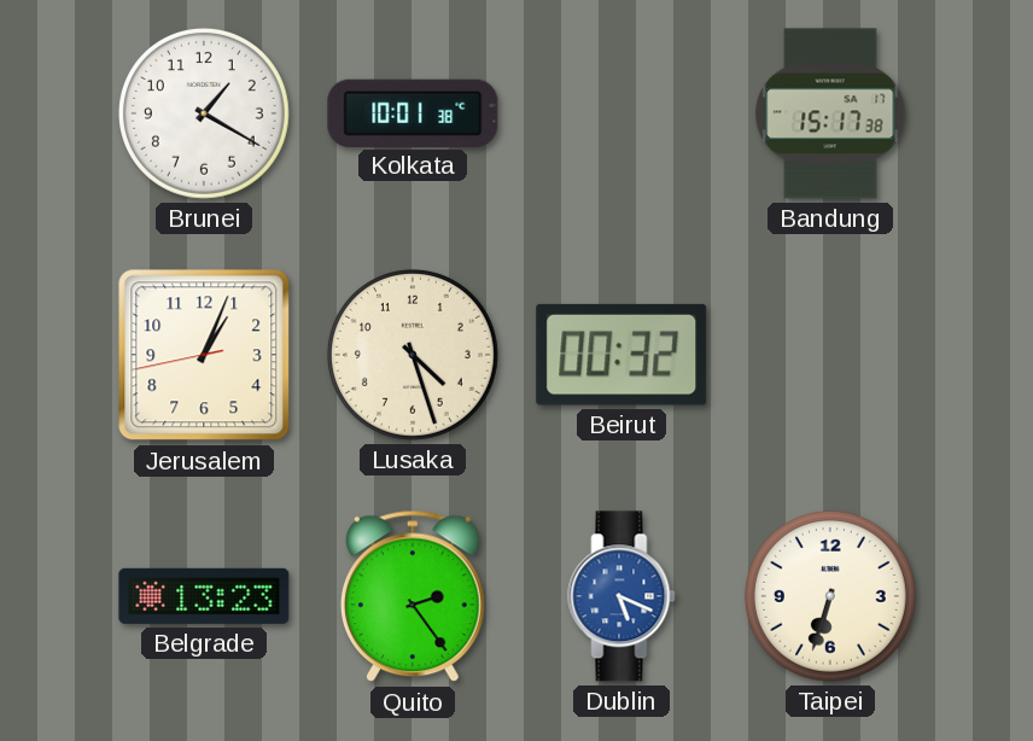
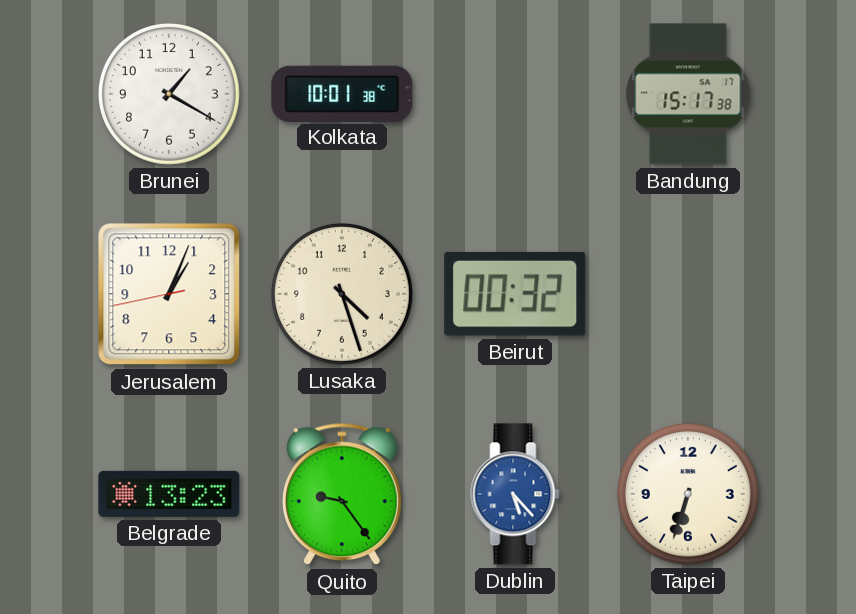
Quito: 2:24 -> 9:24
Dublin: 5:19 -> 5:23
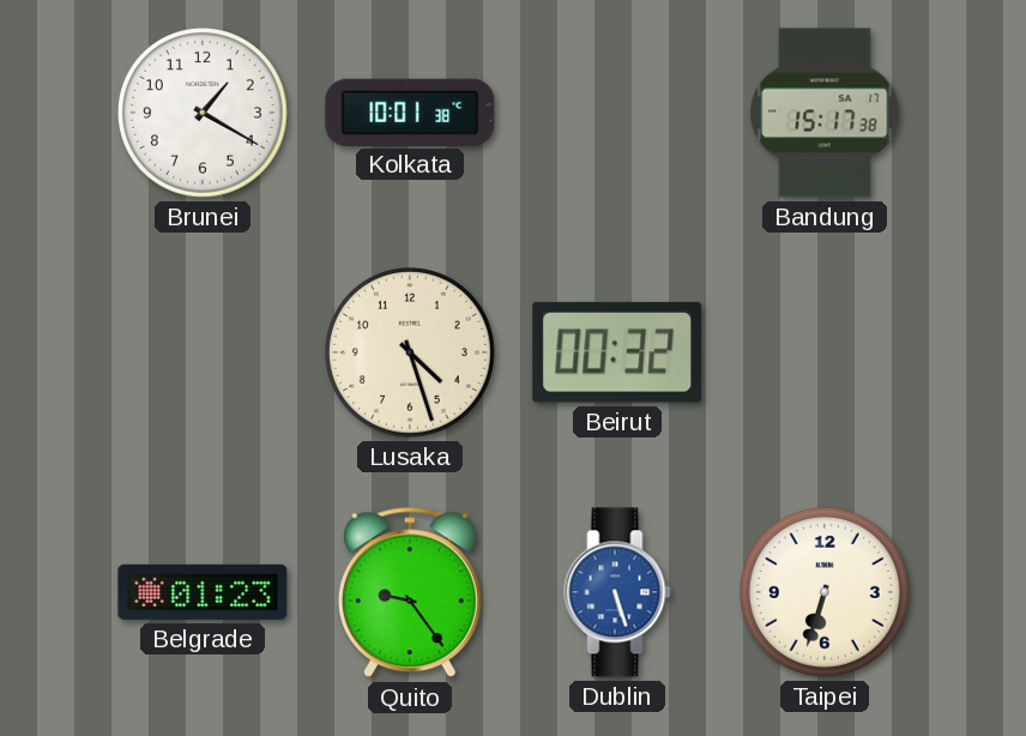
Jerusalem: 1:03 -> none
Belgrade: 13:23 -> 01:23
Dublin: 5:23 -> 5:27
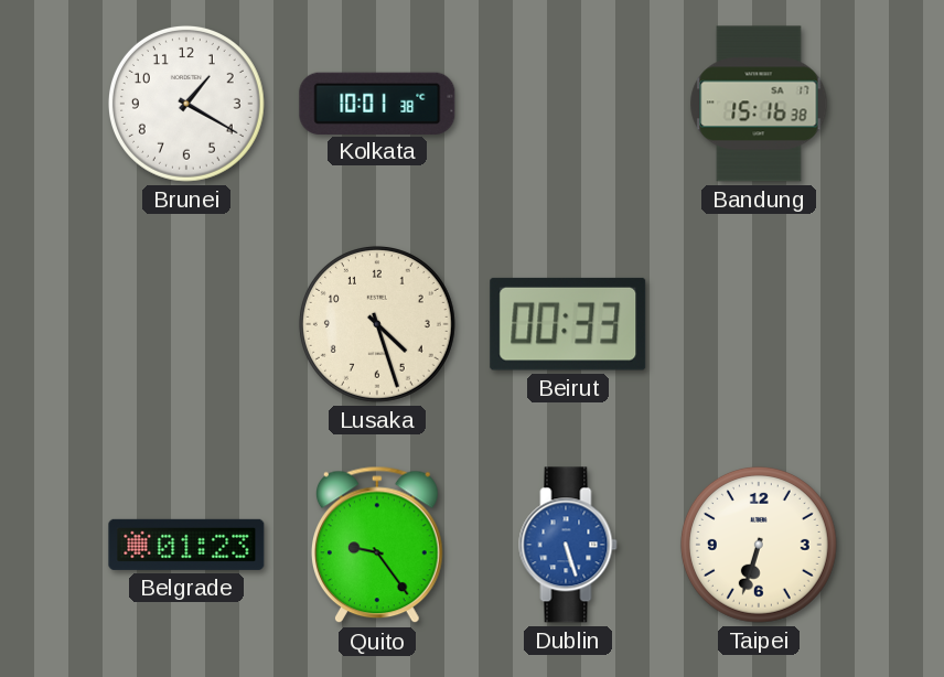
Bandung: 15:17 -> 15:16
Beirut: 00:32 -> 00:33
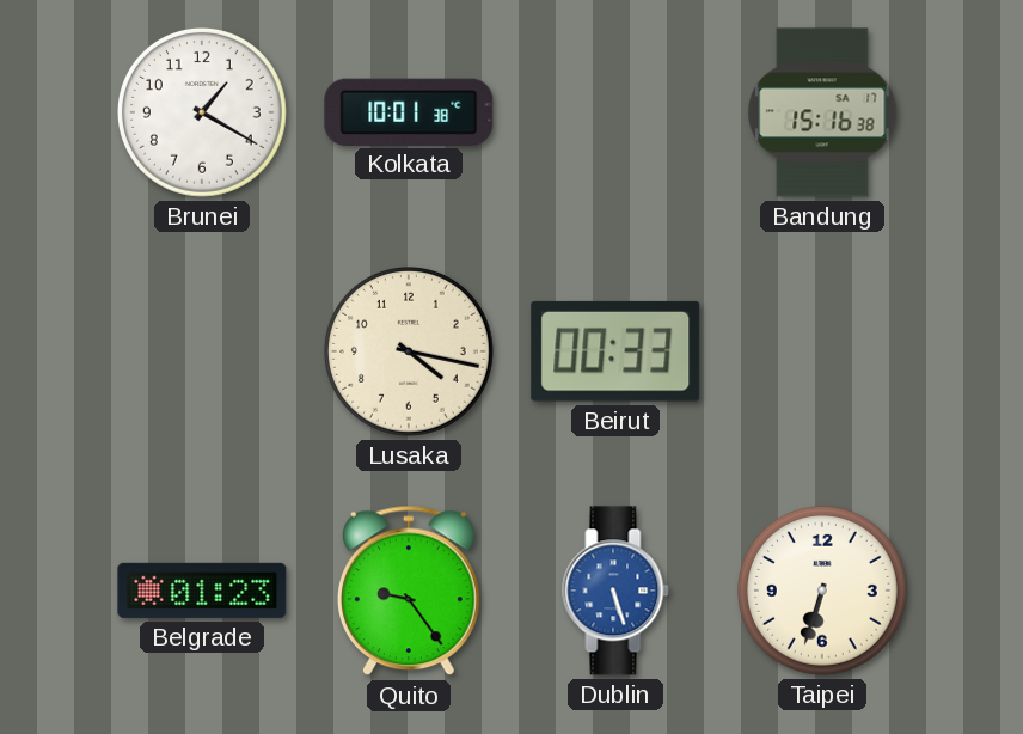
Lusaka: 4:27 -> 4:17
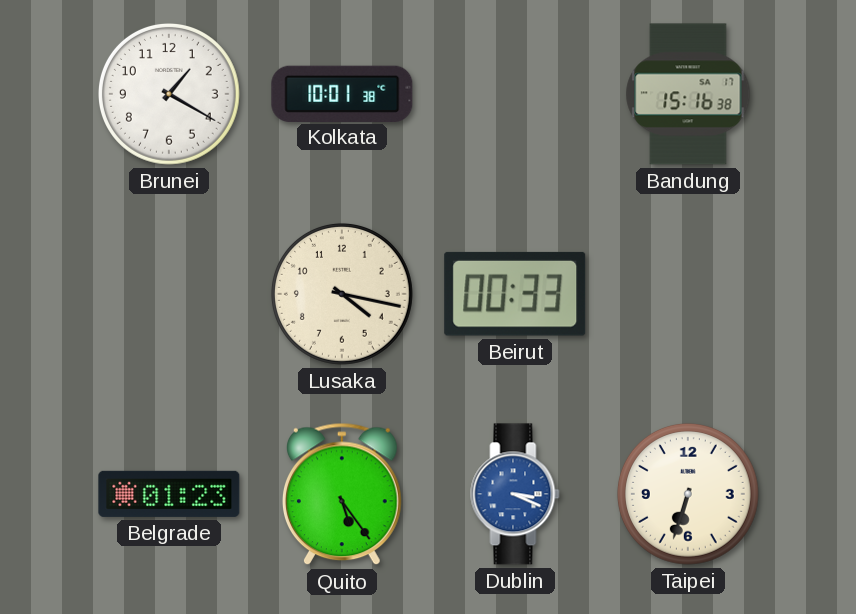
Quito: 9:24 -> 5:24
Dublin: 5:27 -> 3:19
